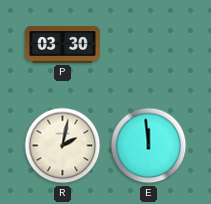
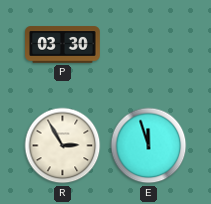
R: 2:02 -> 2:55
E: 11:59 -> 11:57
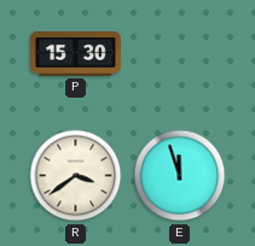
P: 03:30 -> 15:30
R: 2:55 -> 3:39
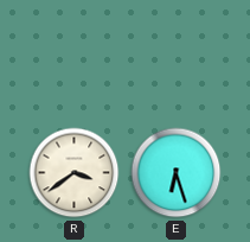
P: 15:30 -> none
E: 11:57 -> 6:27
